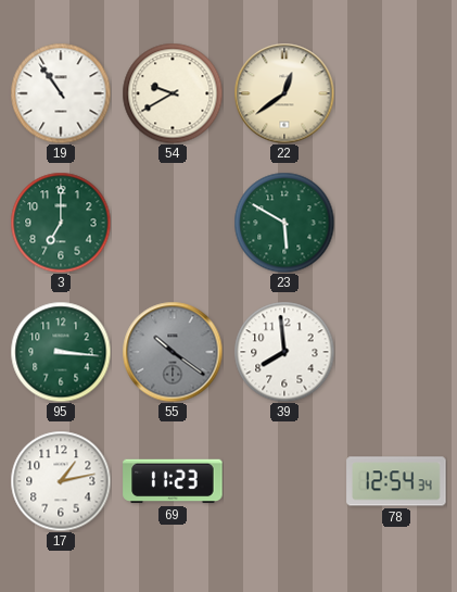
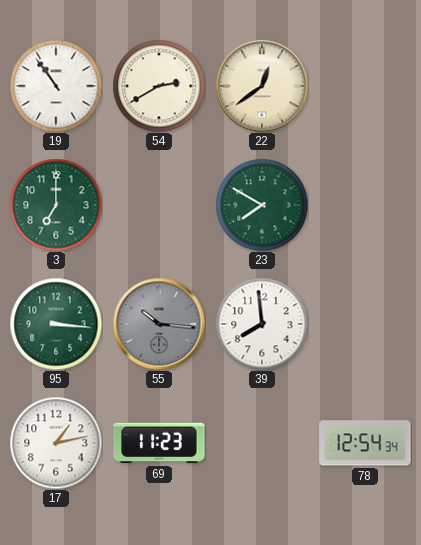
54: 9:40 -> 2:40
23: 5:50 -> 7:50
55: 10:21 -> 10:16
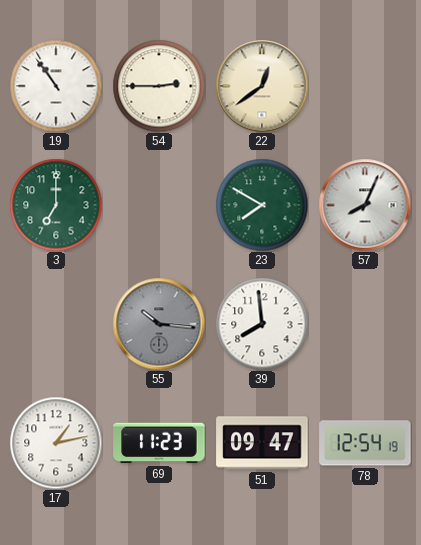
54: 2:40 -> 2:45
57: none -> 8:04
95: 3:16 -> none
51: none -> 09:47
78: 12:54:34 -> 12:54:19
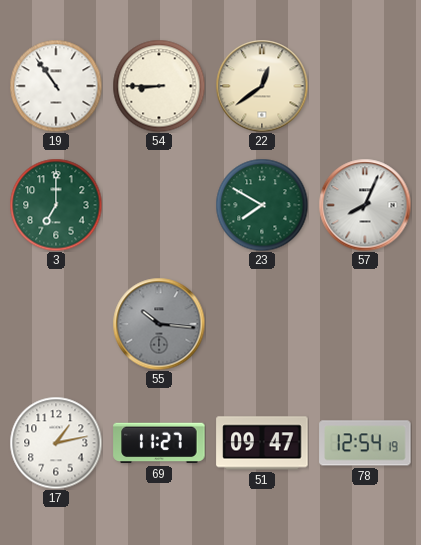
54: 2:45 -> 8:45
39: 7:59 -> none
69: 11:23 -> 11:27
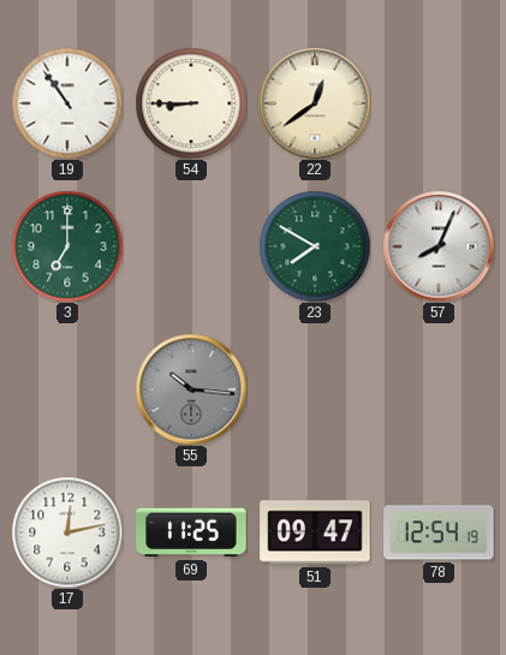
17: 1:13 -> 12:13
69: 11:27 -> 11:25
